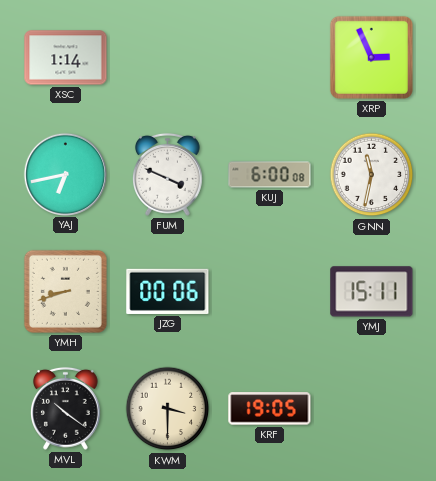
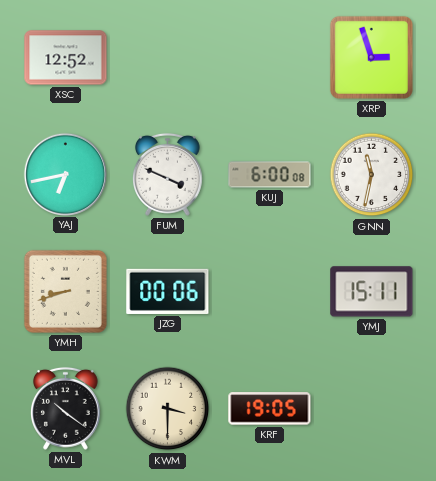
XSC: 1:14 -> 12:52
XRP: 2:56 -> 2:57
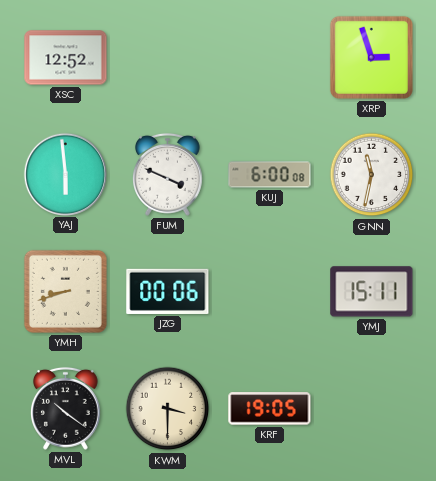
YAJ: 6:43 -> 5:59
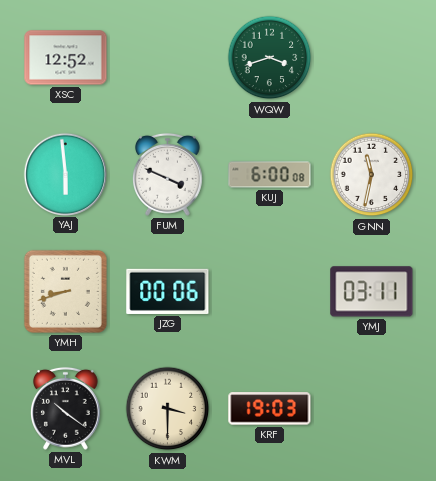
WQW: none -> 3:42
XRP: 2:57 -> none
YMJ: 15:11 -> 03:11
KRF: 19:05 -> 19:03
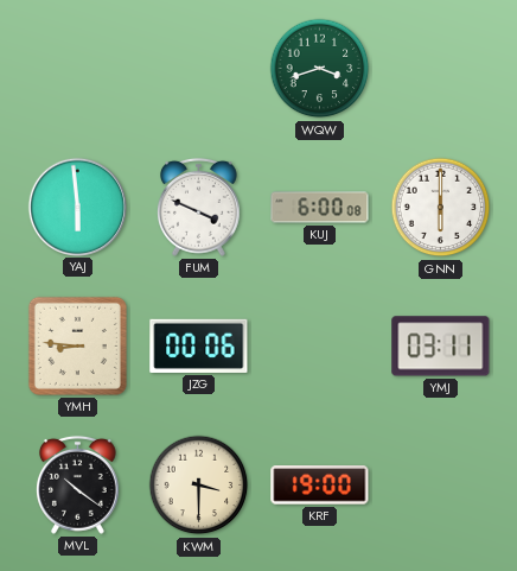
XSC: 12:52 -> none
GNN: 11:32 -> 6:00
YMH: 8:42 -> 8:46
KRF: 19:03 -> 19:00
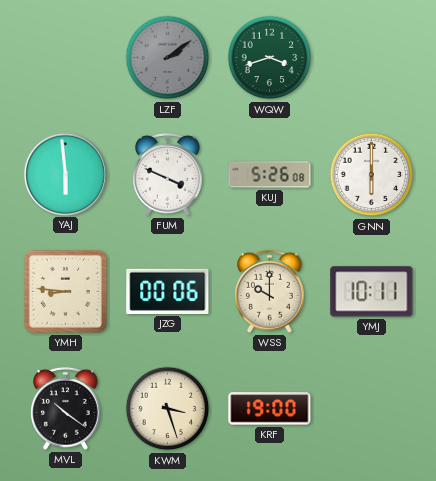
LZF: none -> 2:09
KUJ: 6:00 -> 5:26
WSS: none -> 10:00
YMJ: 03:11 -> 10:11
KWM: 3:30 -> 3:27
